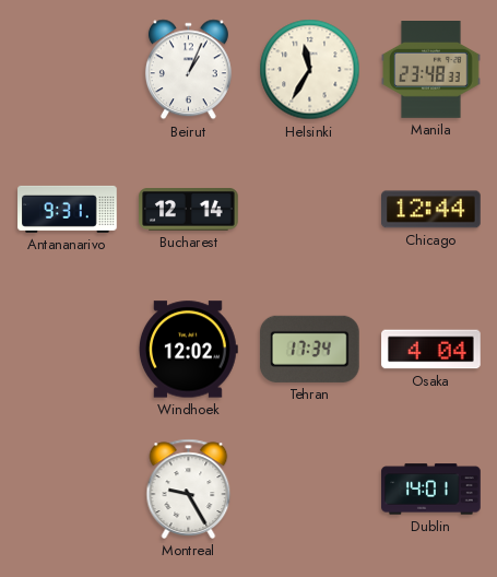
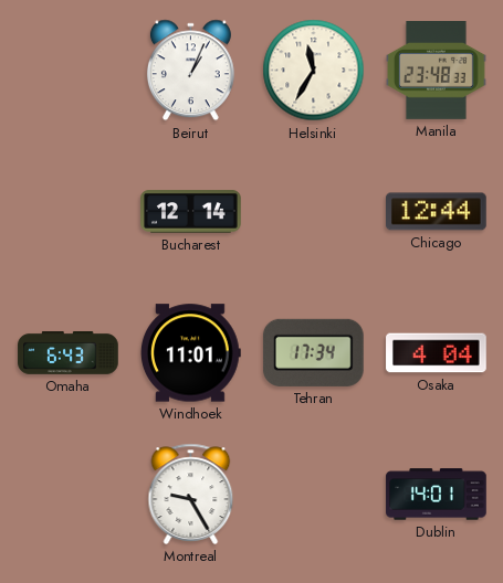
Antananarivo: 9:31 -> none
Omaha: none -> 6:43
Windhoek: 12:02 -> 11:01
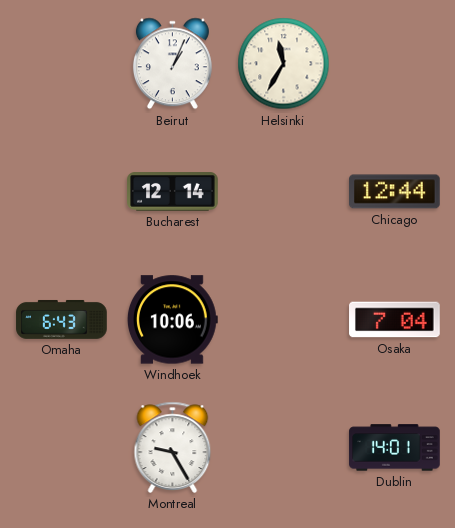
Manila: 23:48 -> none
Windhoek: 11:01 -> 10:06
Tehran: 17:34 -> none
Osaka: 4:04 -> 7:04
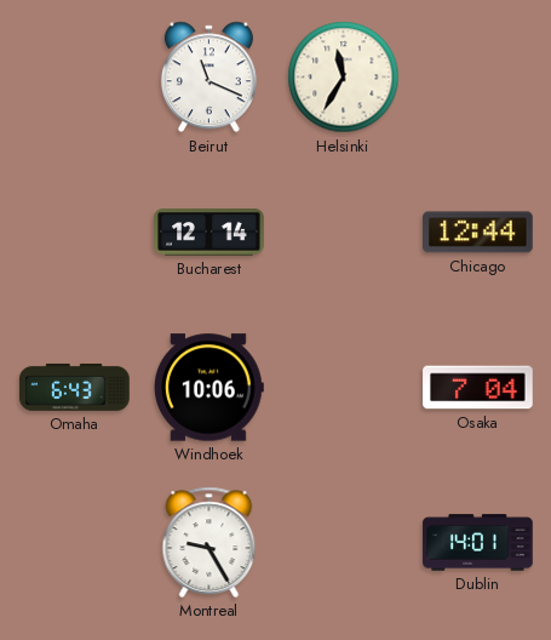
Beirut: 1:04 -> 11:19
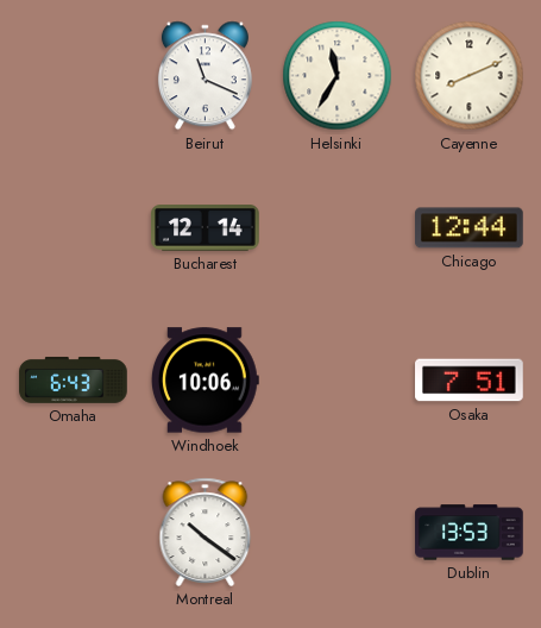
Cayenne: none -> 8:11
Osaka: 7:04 -> 7:51
Montreal: 9:25 -> 10:21
Dublin: 14:01 -> 13:53
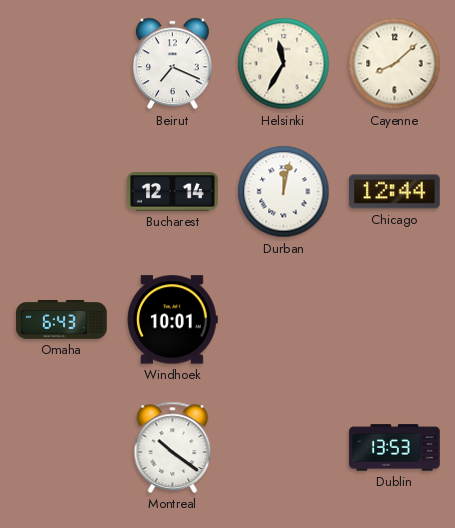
Beirut: 11:19 -> 7:19
Cayenne: 8:11 -> 8:08
Durban: none -> 12:02
Windhoek: 10:06 -> 10:01
Osaka: 7:51 -> none
